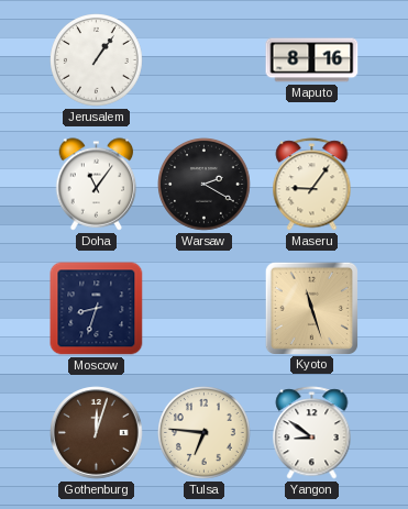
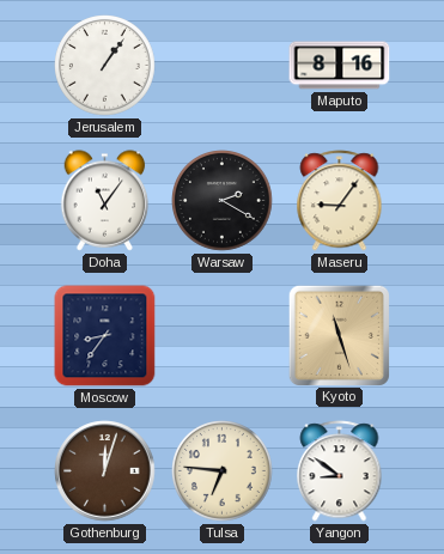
Moscow: 8:33 -> 8:36
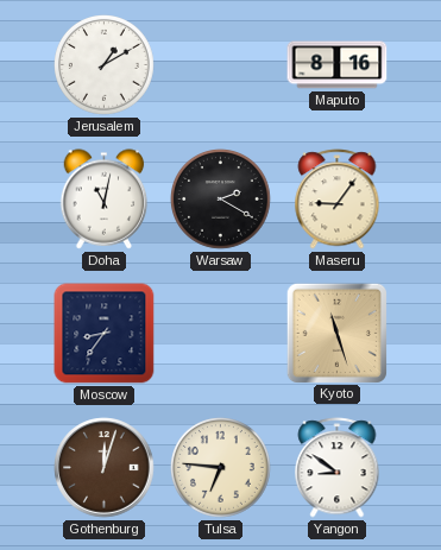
Jerusalem: 1:06 -> 1:10
Doha: 11:06 -> 11:02
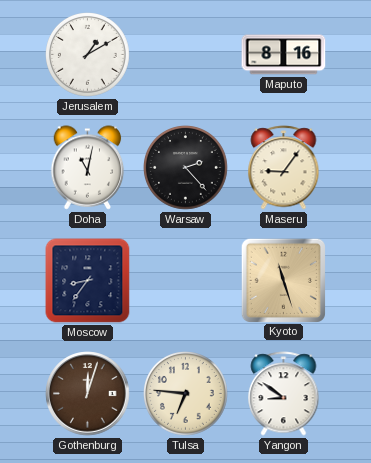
Warsaw: 2:20 -> 2:23
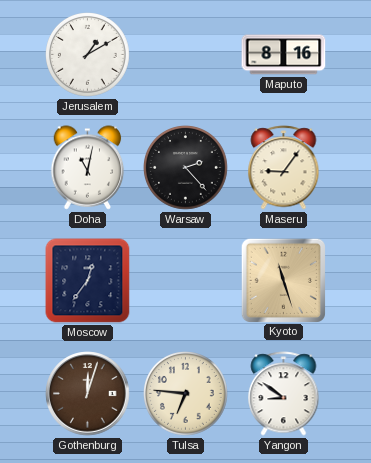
Moscow: 8:36 -> 12:36
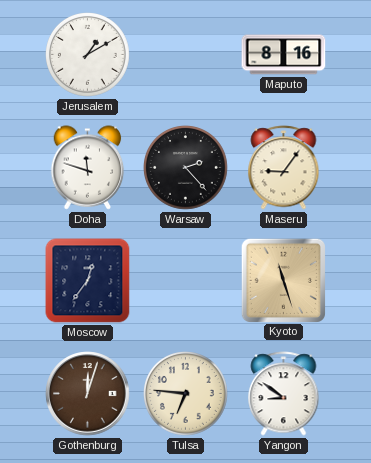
Doha: 11:02 -> 11:48
